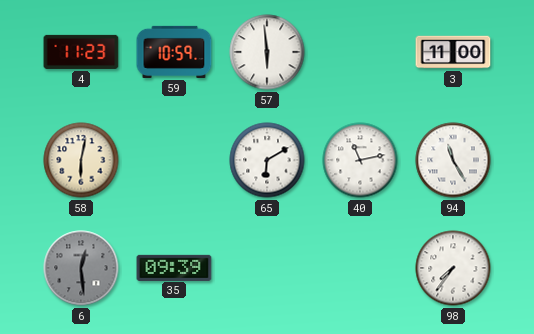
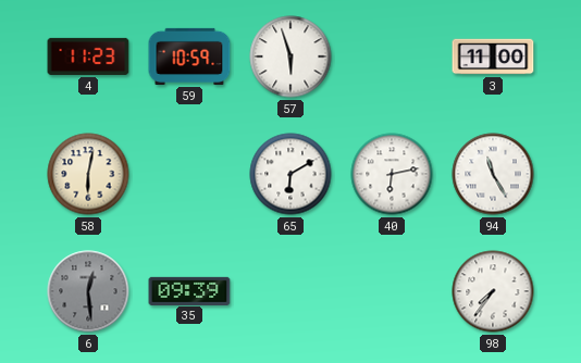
57: 5:59 -> 5:57
40: 11:13 -> 6:13
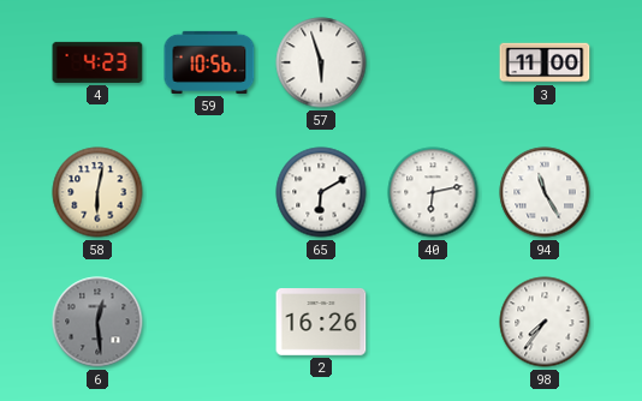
4: 11:23 -> 4:23
59: 10:59 -> 10:56
35: 09:39 -> none
2: none -> 16:26
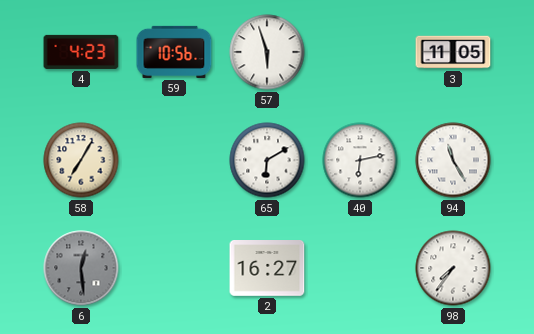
3: 11:00 -> 11:05
58: 6:02 -> 7:05
2: 16:26 -> 16:27
